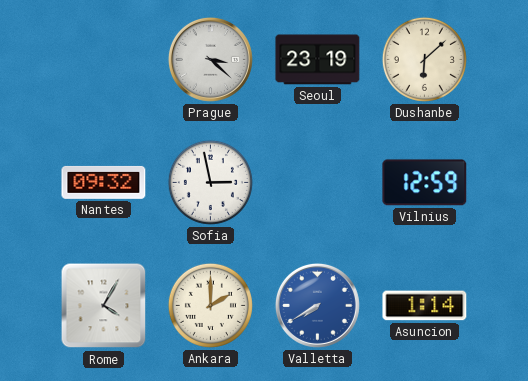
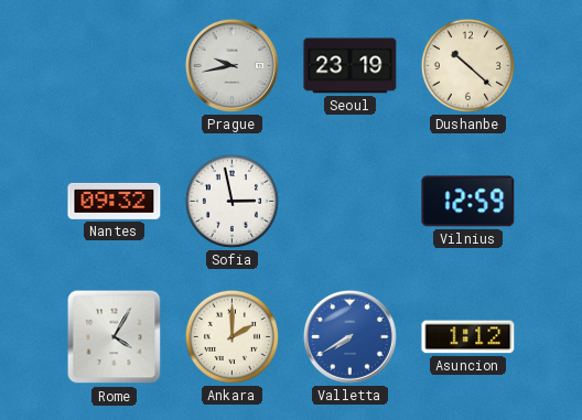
Prague: 3:22 -> 9:43
Dushanbe: 6:08 -> 10:22
Asuncion: 1:14 -> 1:12
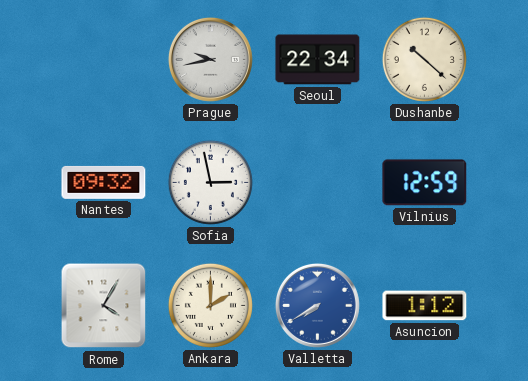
Seoul: 23:19 -> 22:34
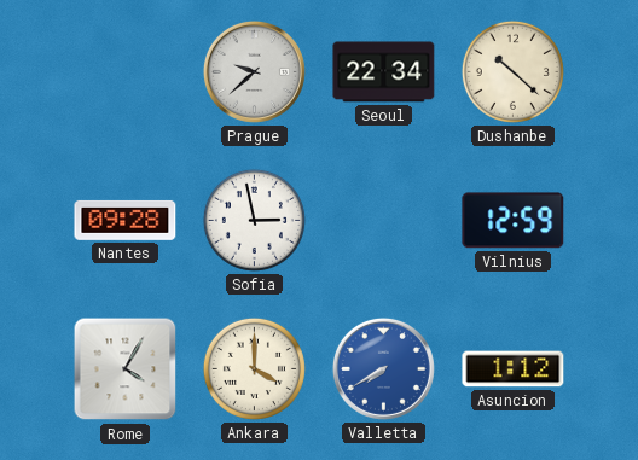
Prague: 9:43 -> 9:38
Nantes: 09:32 -> 09:28
Ankara: 2:00 -> 4:00
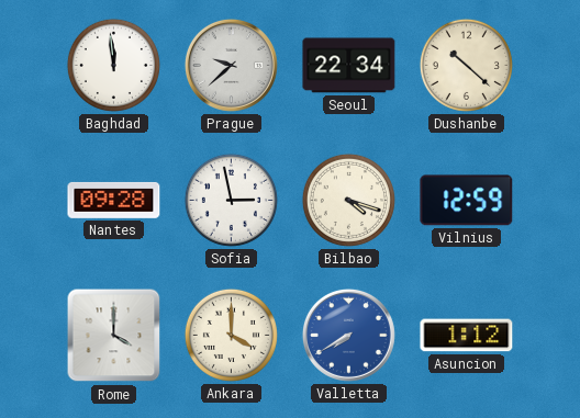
Baghdad: none -> 11:59
Bilbao: none -> 4:18
Rome: 4:05 -> 4:00
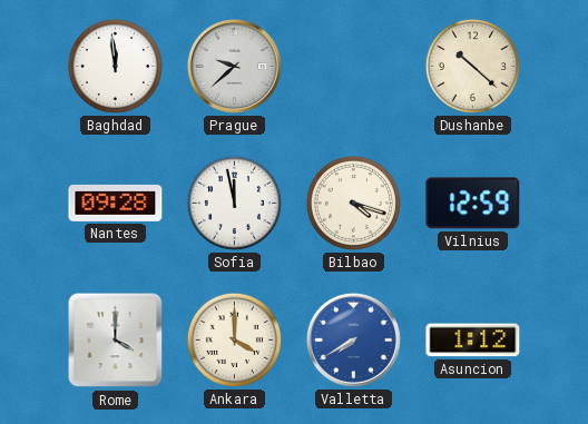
Seoul: 22:34 -> none
Sofia: 2:58 -> 11:58
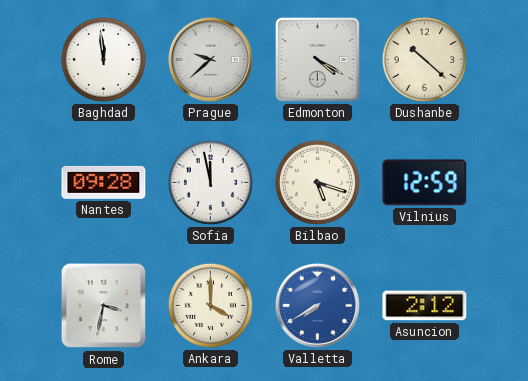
Edmonton: none -> 4:20
Bilbao: 4:18 -> 5:18
Rome: 4:00 -> 3:32
Asuncion: 1:12 -> 2:12
